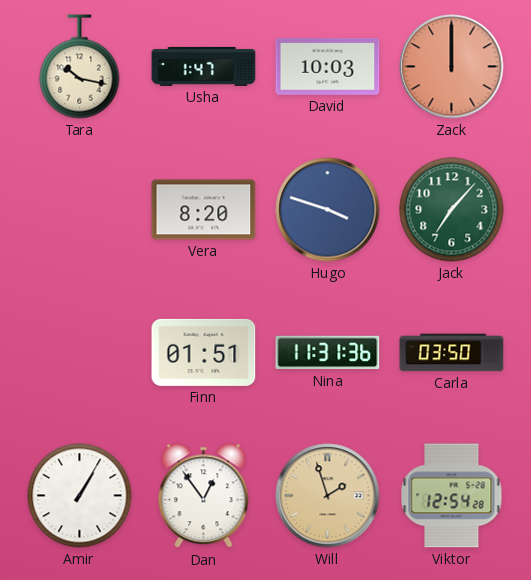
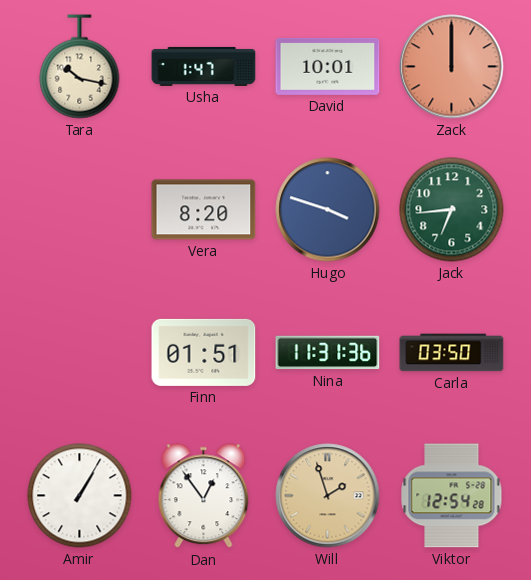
David: 10:03 -> 10:01
Jack: 7:07 -> 6:44
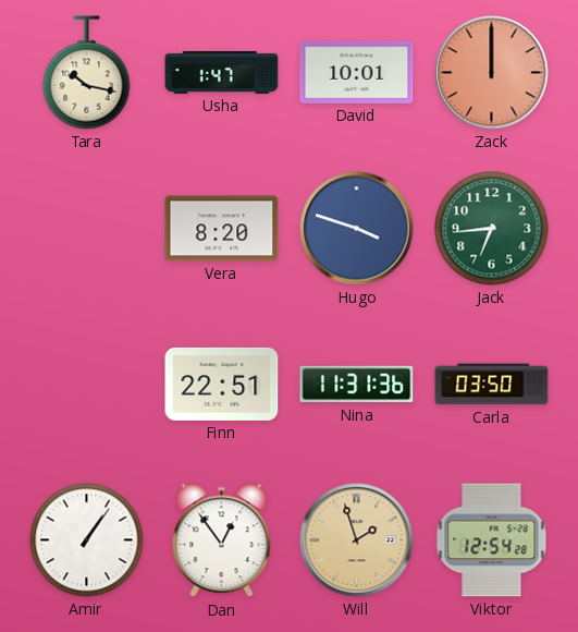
Finn: 01:51 -> 22:51
Amir: 1:05 -> 1:06
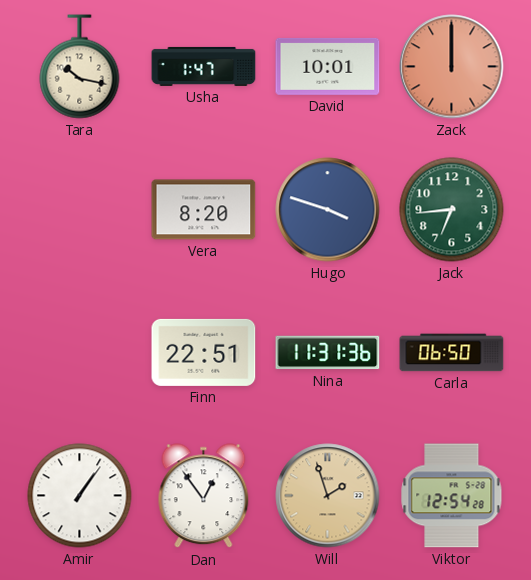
Carla: 03:50 -> 06:50
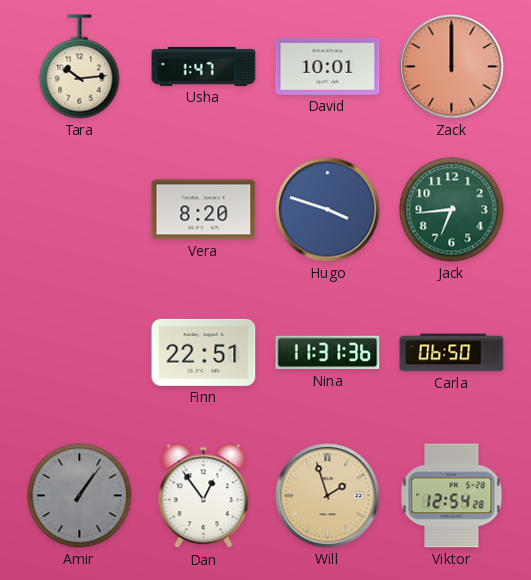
Tara: 10:17 -> 10:14
Amir dial: white -> grey
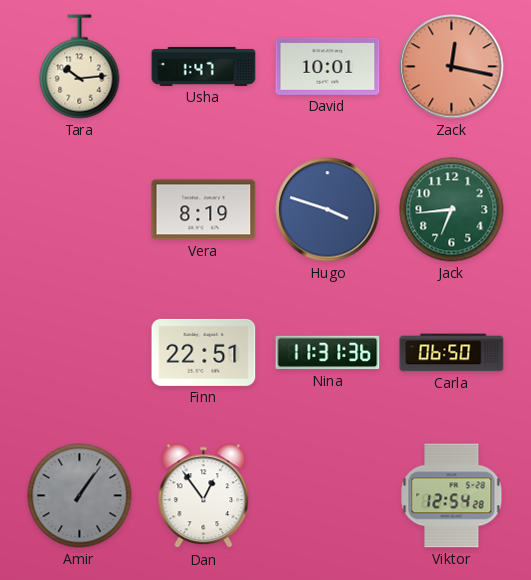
Zack: 12:00 -> 12:17
Vera: 8:20 -> 8:19
Will: 1:57 -> none
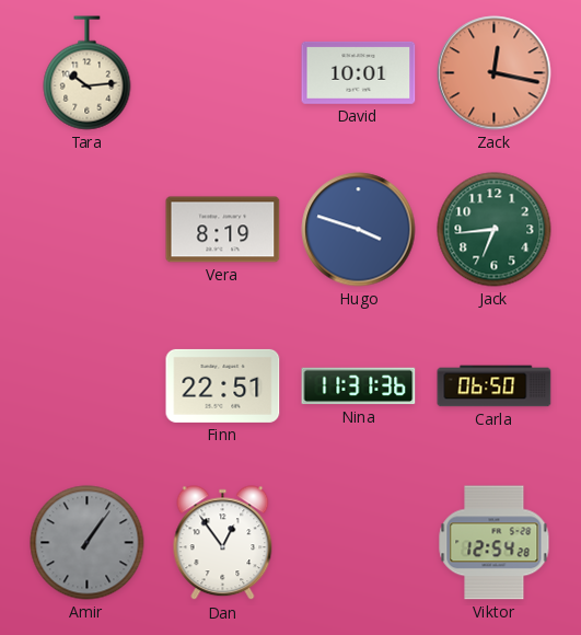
Usha: 1:47 -> none
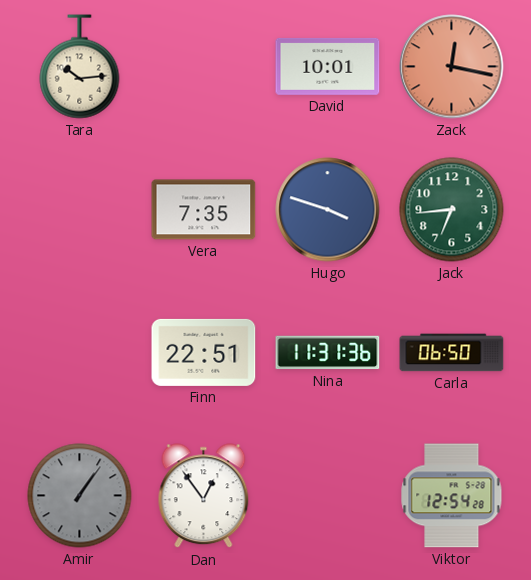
Vera: 8:19 -> 7:35
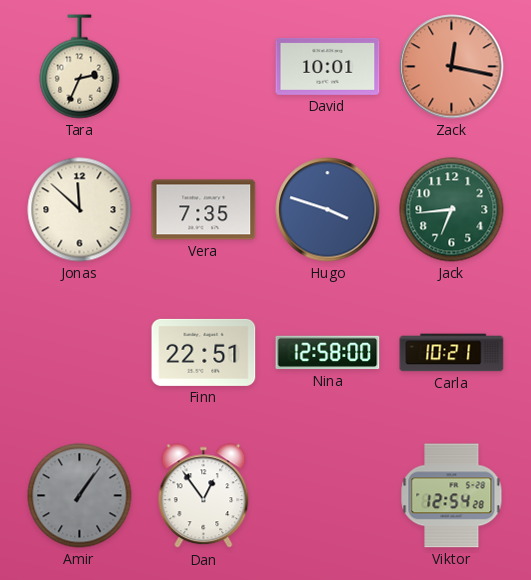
Tara: 10:14 -> 2:34
Jonas: none -> 11:52
Nina: 11:31 -> 12:58
Carla: 06:50 -> 10:21
